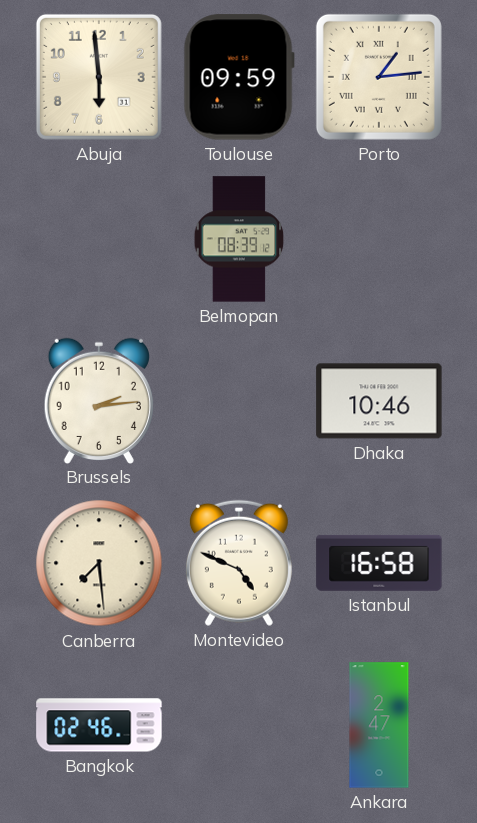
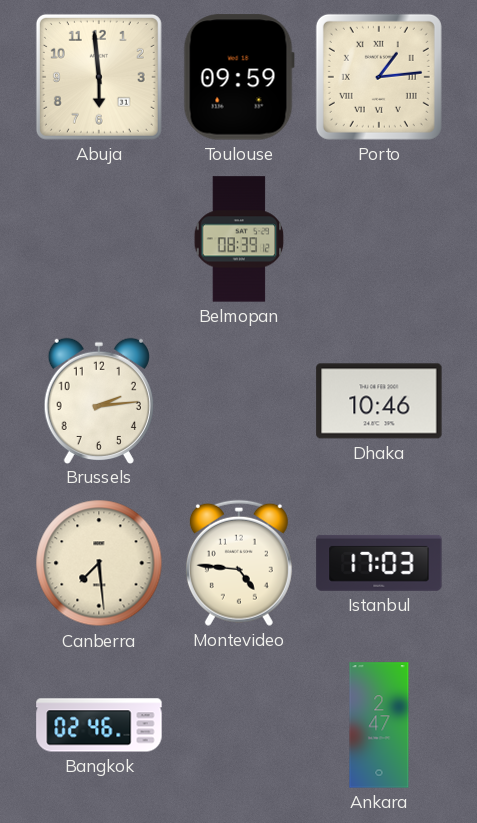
Montevideo: 4:49 -> 4:46
Istanbul: 16:58 -> 17:03
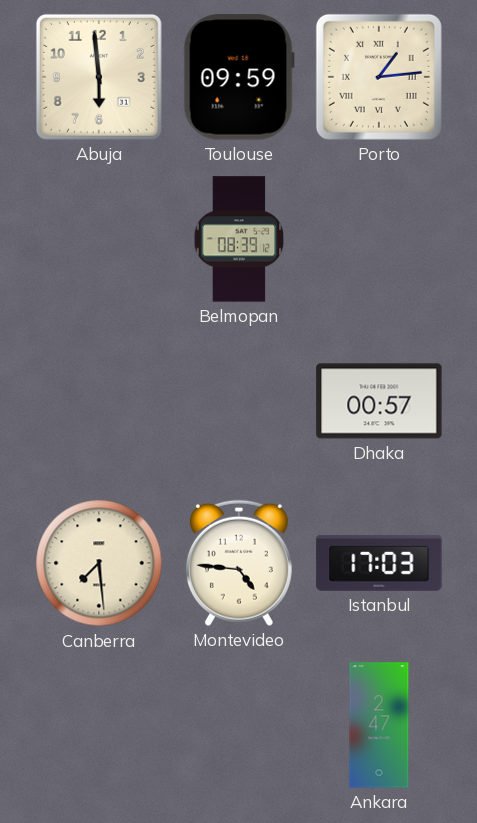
Brussels: 2:14 -> none
Dhaka: 10:46 -> 00:57
Bangkok: 02:46 -> none
